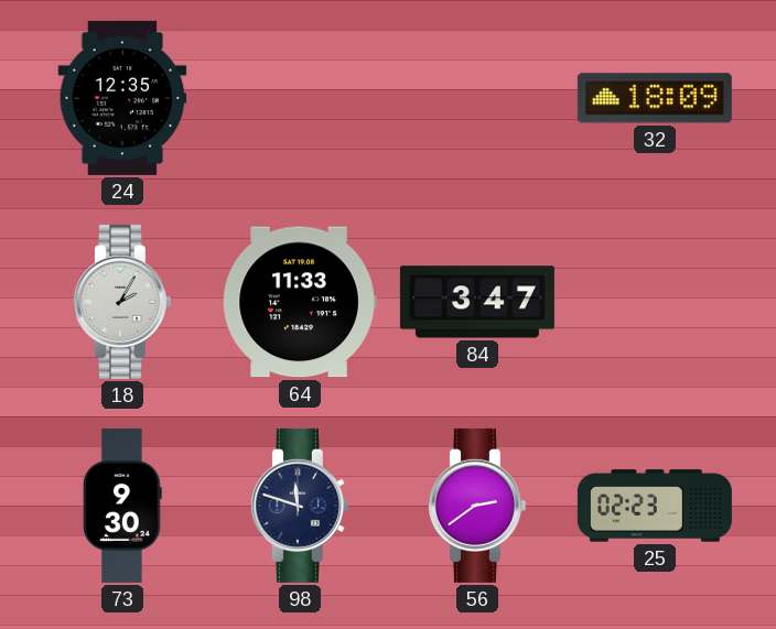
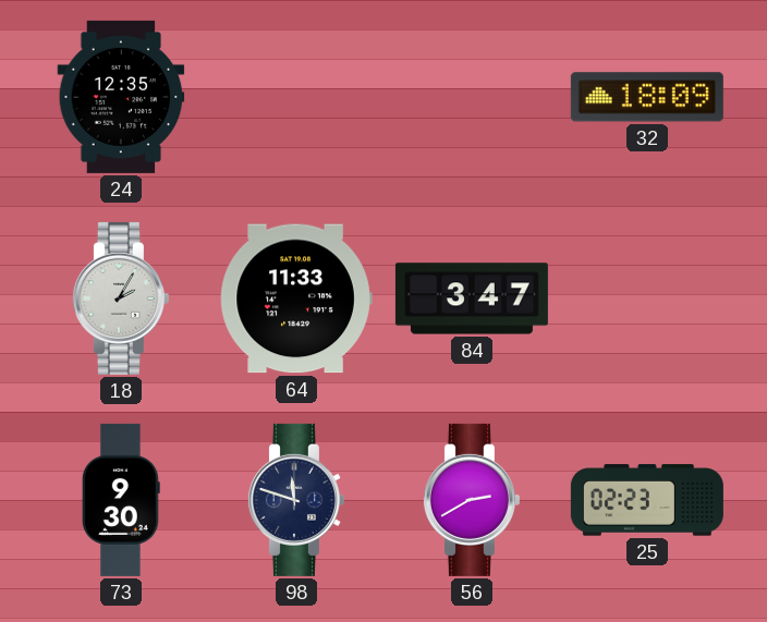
56: 2:39 -> 2:40
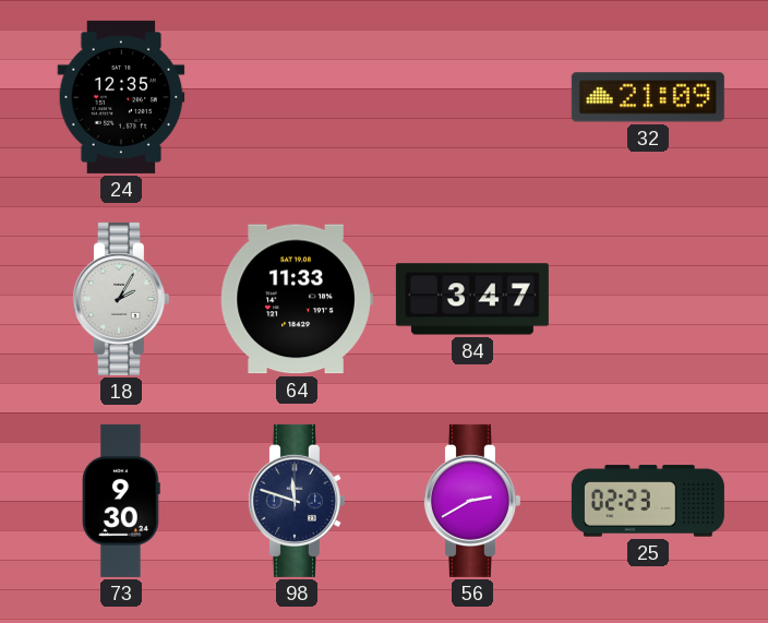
32: 18:09 -> 21:09
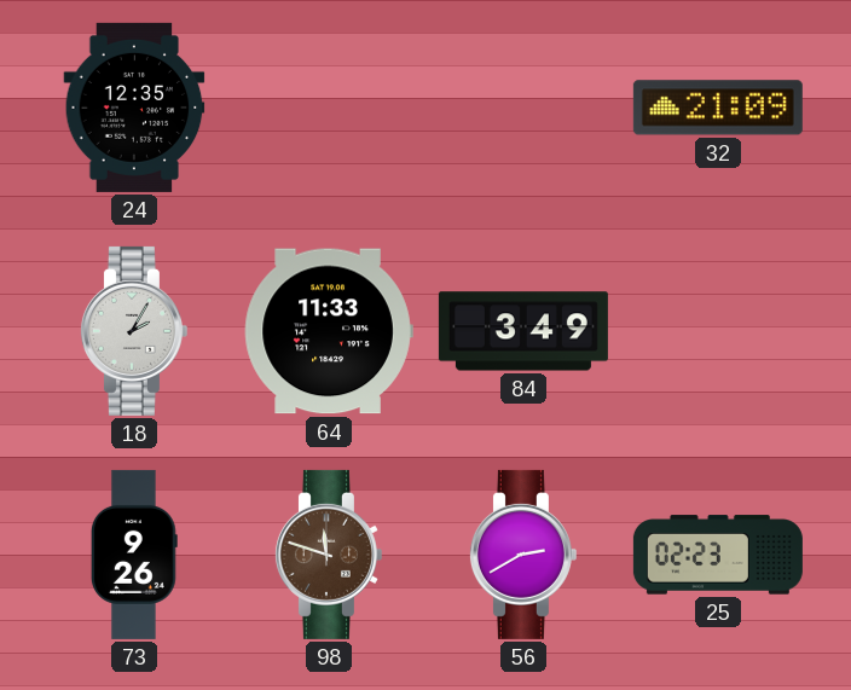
84: 3:47 -> 3:49
73: 9:30 -> 9:26
98 dial: navy -> brown
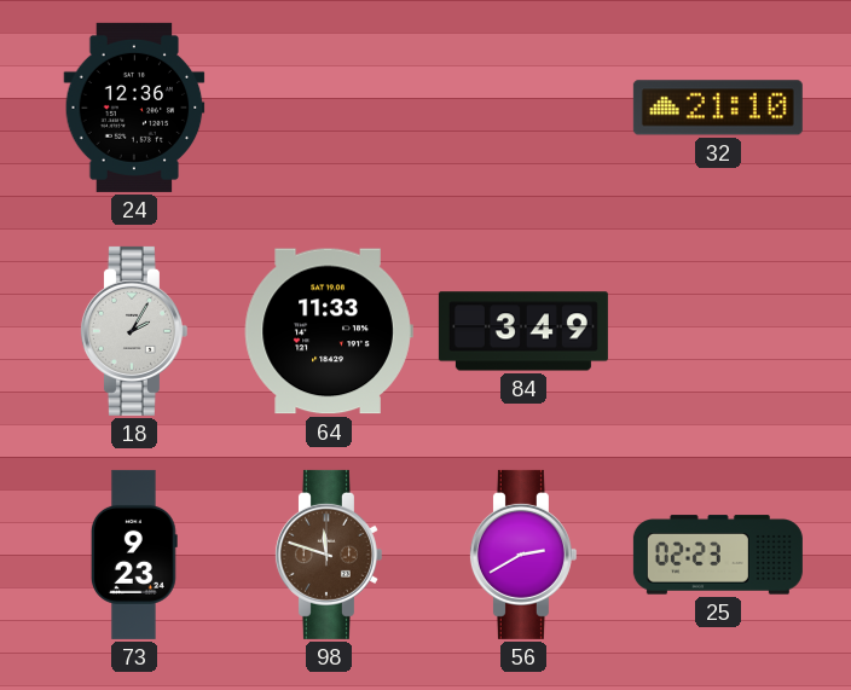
24: 12:35 -> 12:36
32: 21:09 -> 21:10
73: 9:26 -> 9:23
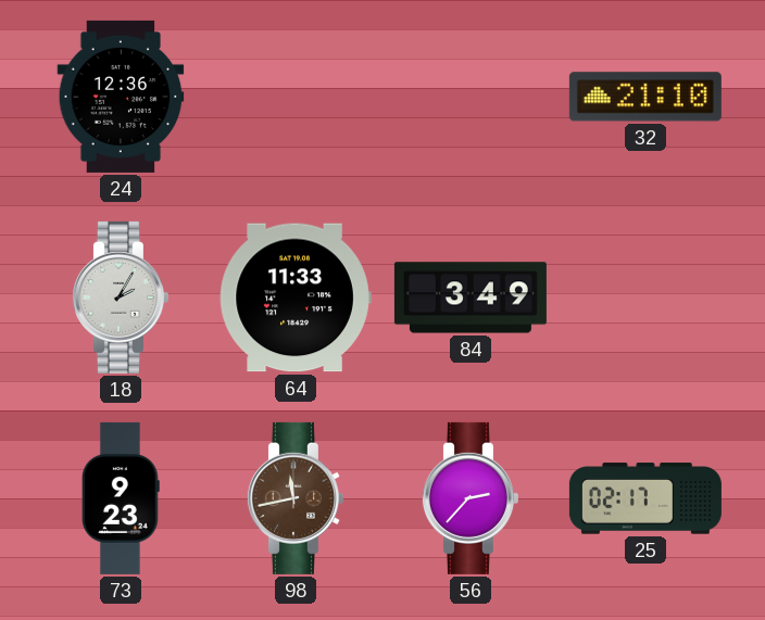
98: 11:48 -> 11:43
56: 2:40 -> 2:37
25: 02:23 -> 02:17
